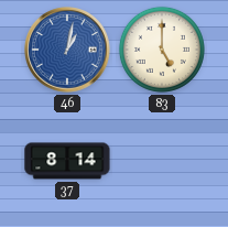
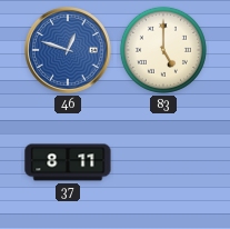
46: 1:02 -> 12:48
37: 8:14 -> 8:11
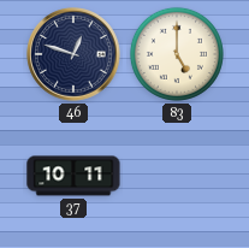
46 dial: blue -> navy
37: 8:11 -> 10:11
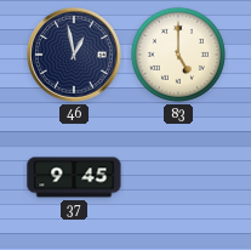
46: 12:48 -> 12:58
37: 10:11 -> 9:45
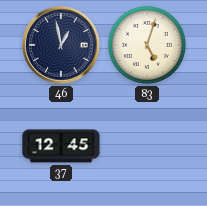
83: 5:00 -> 5:03
37: 9:45 -> 12:45
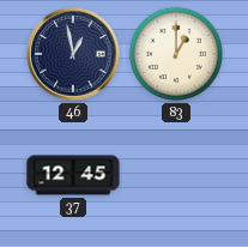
83: 5:03 -> 1:00
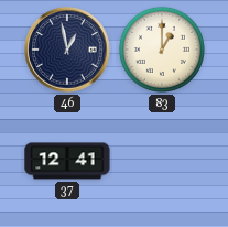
37: 12:45 -> 12:41
